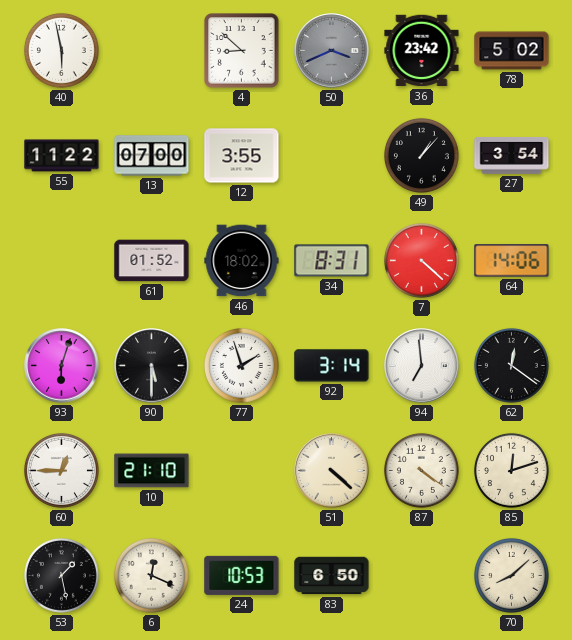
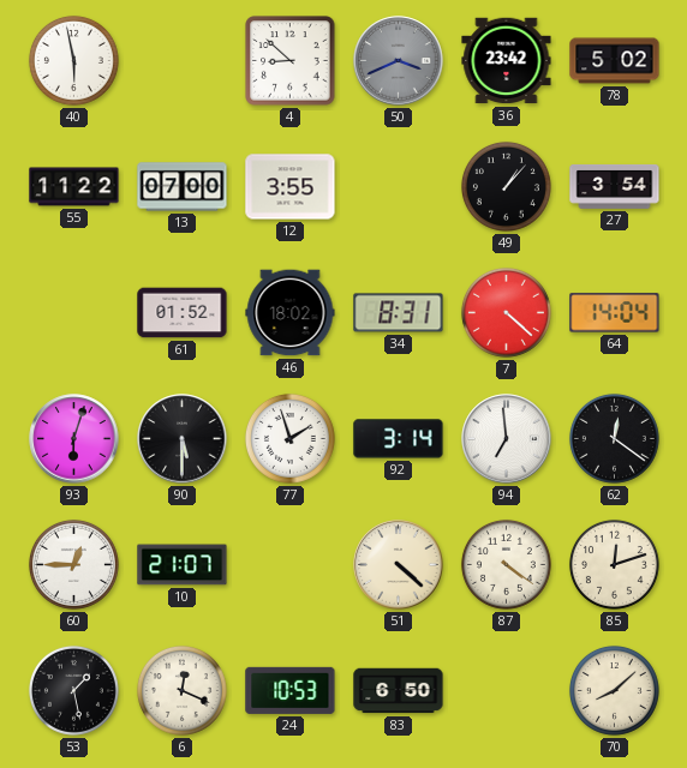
64: 14:06 -> 14:04
10: 21:10 -> 21:07
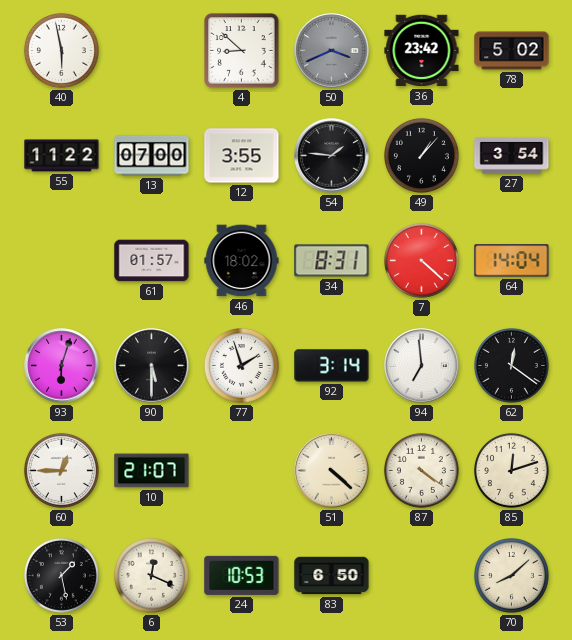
54: none -> 1:46
61: 01:52 -> 01:57
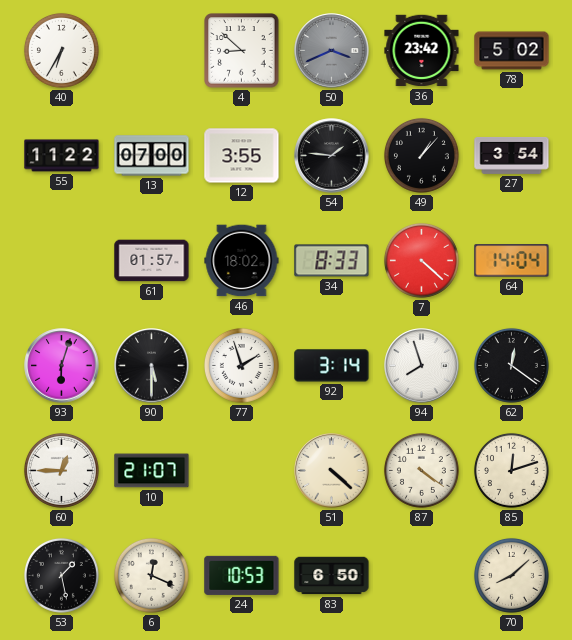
40: 5:58 -> 6:35
34: 8:31 -> 8:33
94: 6:59 -> 7:57
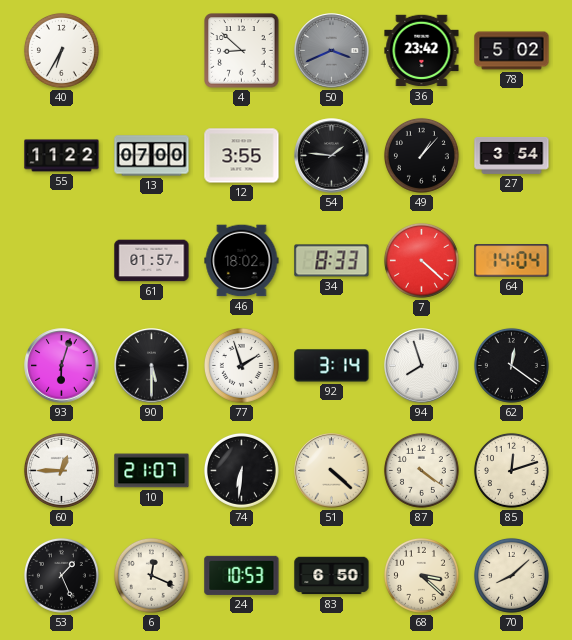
74: none -> 6:31
53: 1:28 -> 1:26
68: none -> 3:22
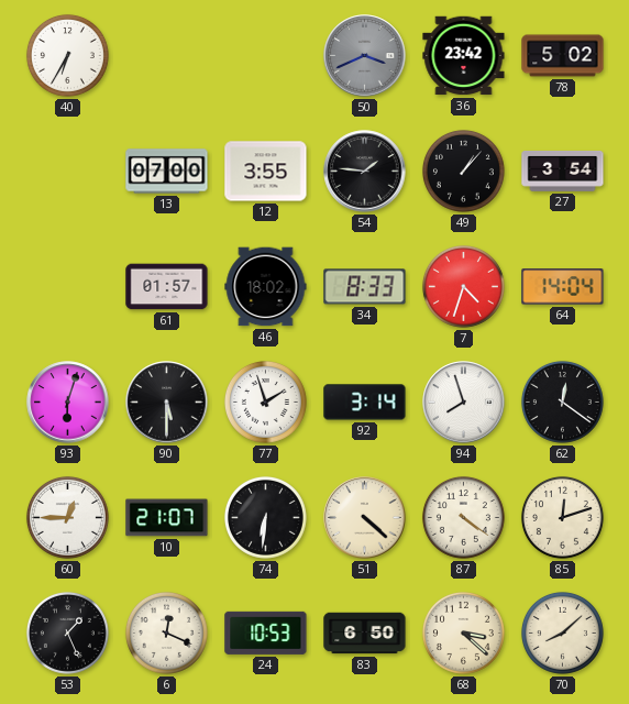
4: 8:52 -> none
55: 11:22 -> none
7: 4:22 -> 4:33
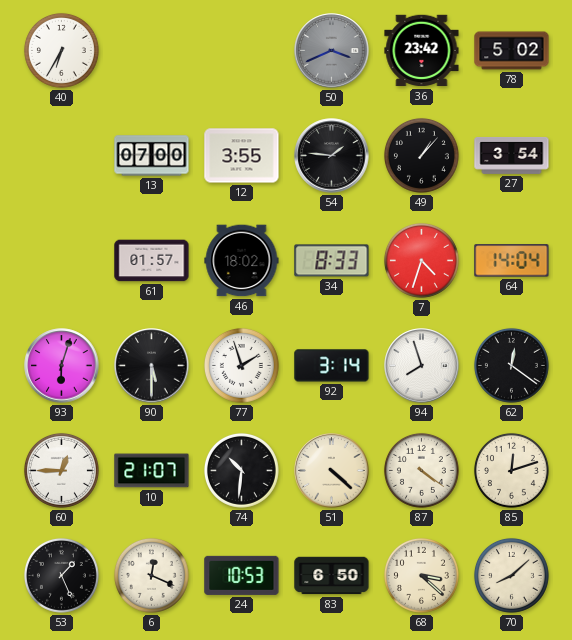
74: 6:31 -> 10:31
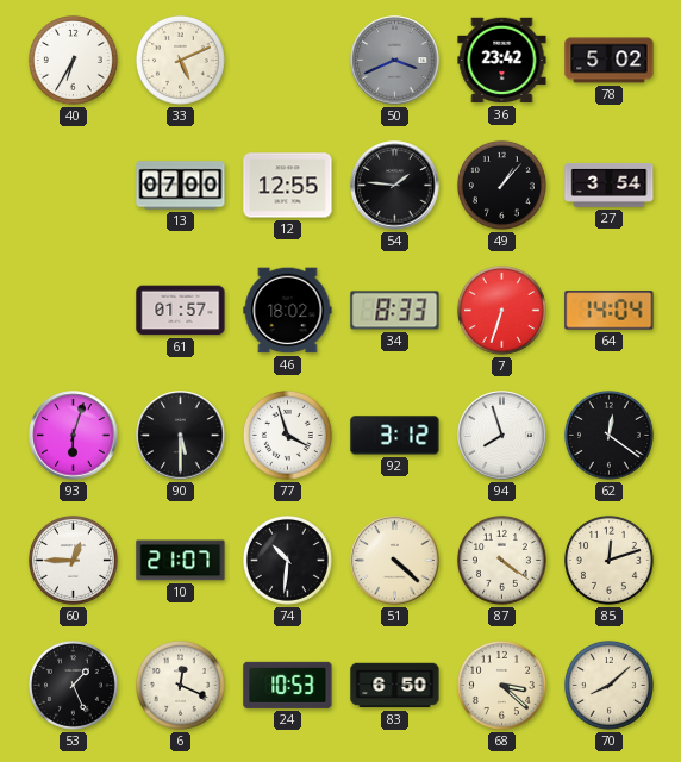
33: none -> 5:11
12: 3:55 -> 12:55
7: 4:33 -> 6:33
77: 1:57 -> 3:57
92: 3:14 -> 3:12
